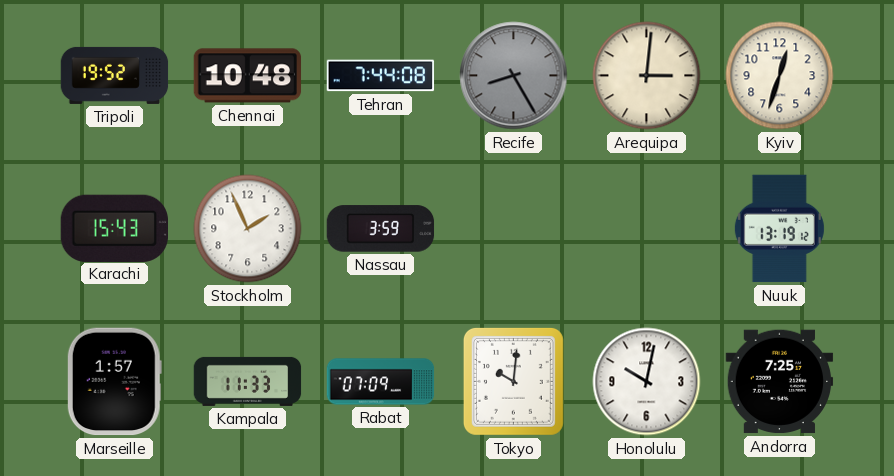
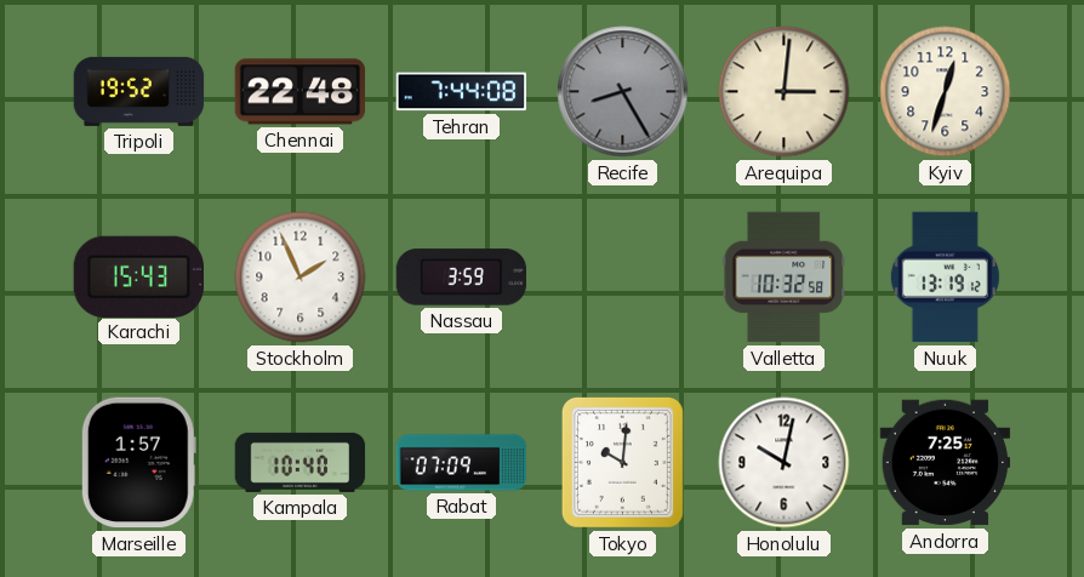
Chennai: 10:48 -> 22:48
Valletta: none -> 10:32
Kampala: 11:33 -> 10:40
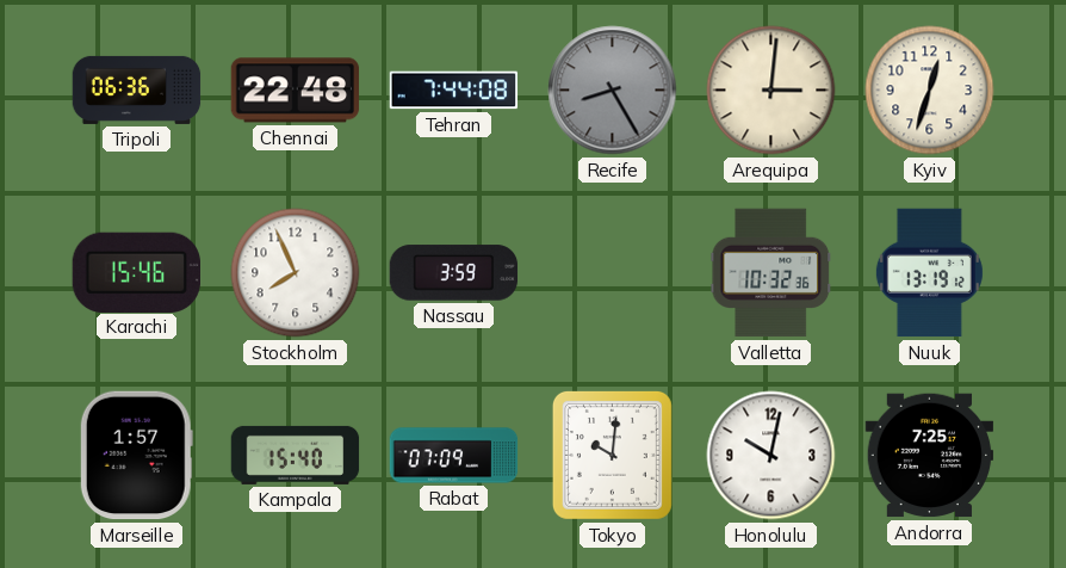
Tripoli: 19:52 -> 06:36
Karachi: 15:43 -> 15:46
Stockholm: 1:56 -> 7:56
Valletta: 10:32:58 -> 10:32:36
Kampala: 10:40 -> 15:40
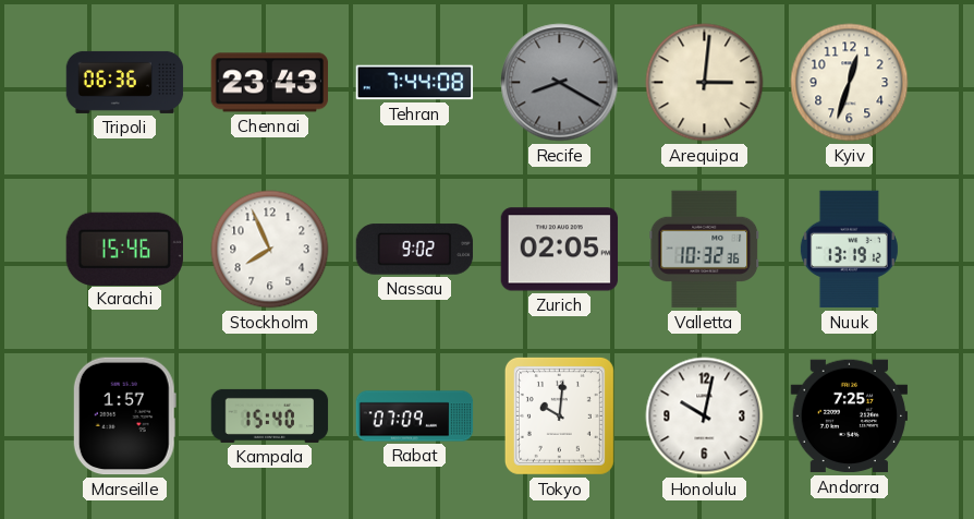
Chennai: 22:48 -> 23:43
Recife: 8:25 -> 8:20
Nassau: 3:59 -> 9:02
Zurich: none -> 02:05
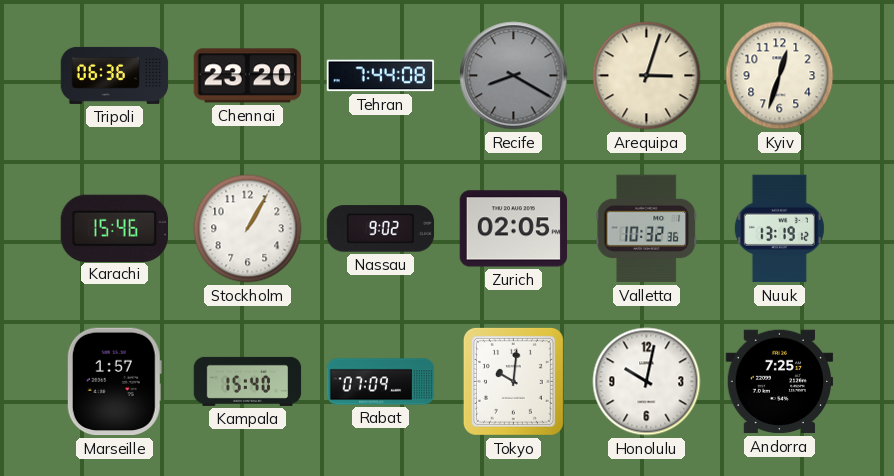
Chennai: 23:43 -> 23:20
Arequipa: 3:01 -> 3:03
Stockholm: 7:56 -> 1:05
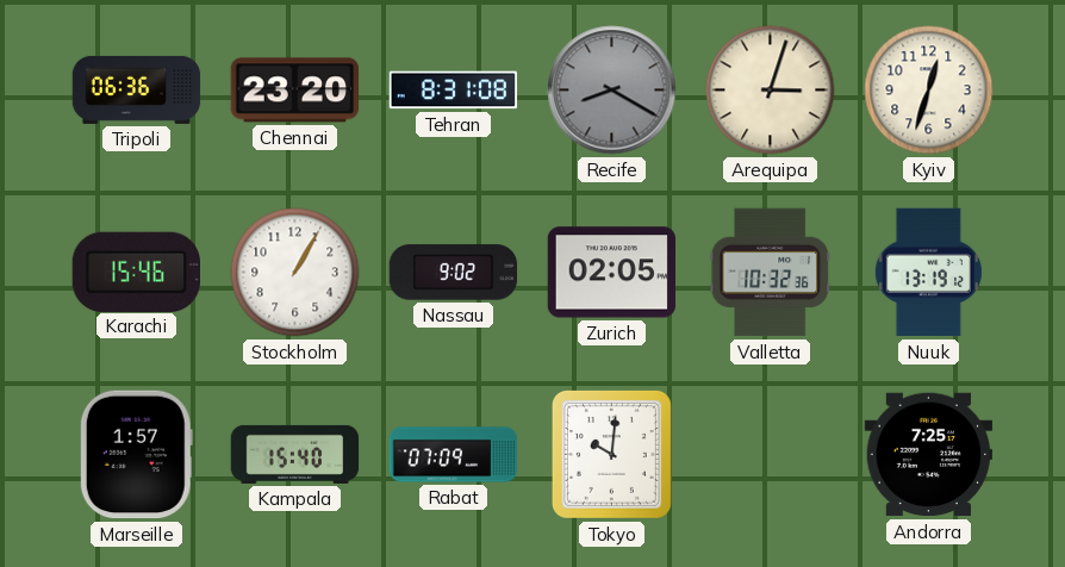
Tehran: 7:44 -> 8:31
Honolulu: 10:02 -> none
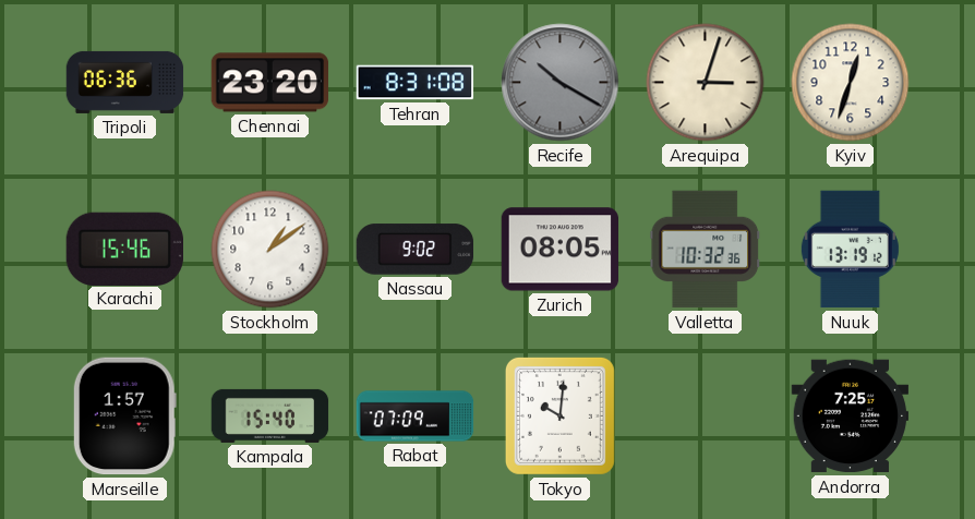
Recife: 8:20 -> 10:20
Stockholm: 1:05 -> 1:09
Zurich: 02:05 -> 08:05
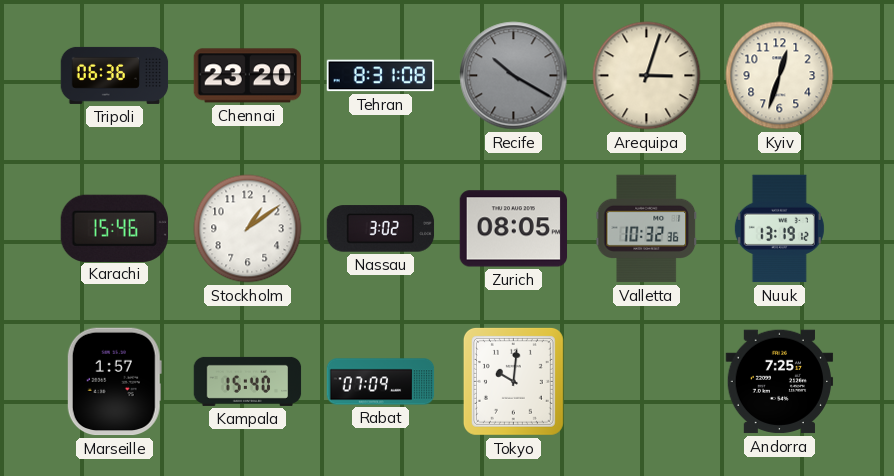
Nassau: 9:02 -> 3:02
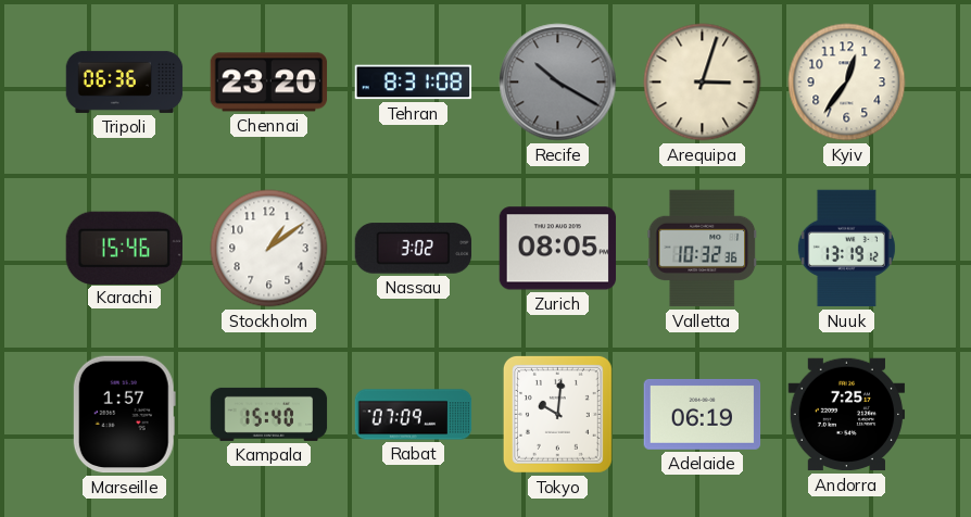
Kyiv: 12:33 -> 12:36
Adelaide: none -> 06:19
